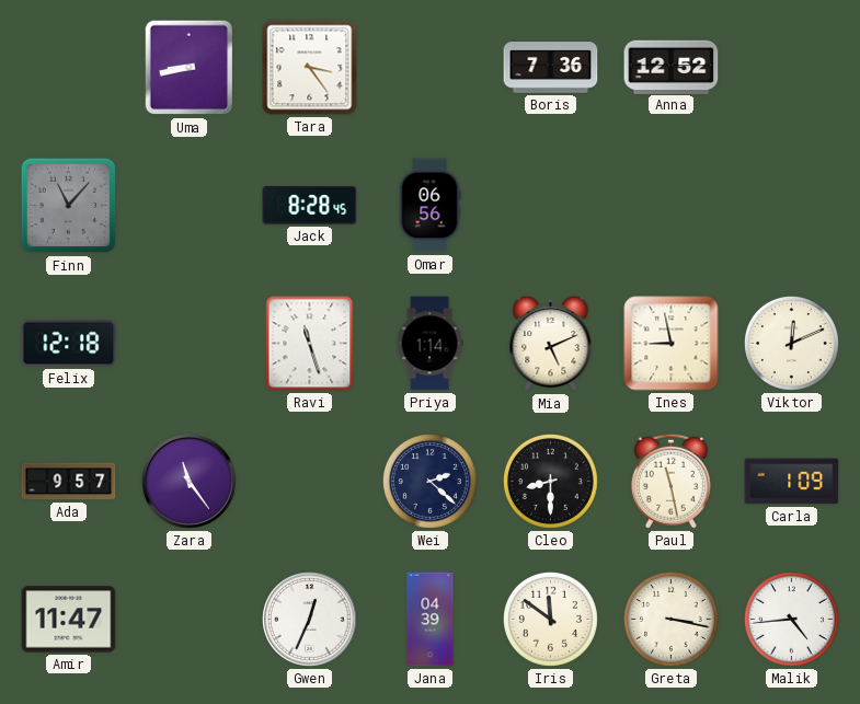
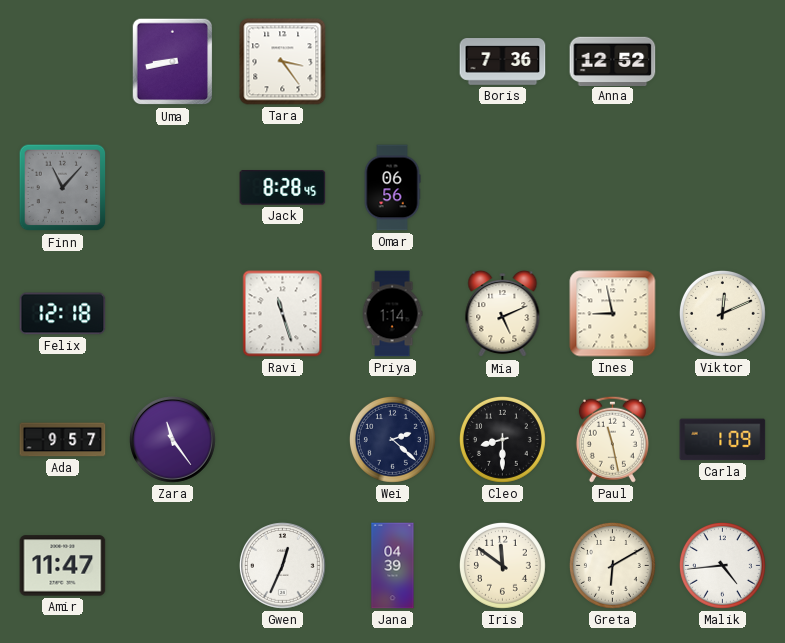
Greta: 3:17 -> 6:10
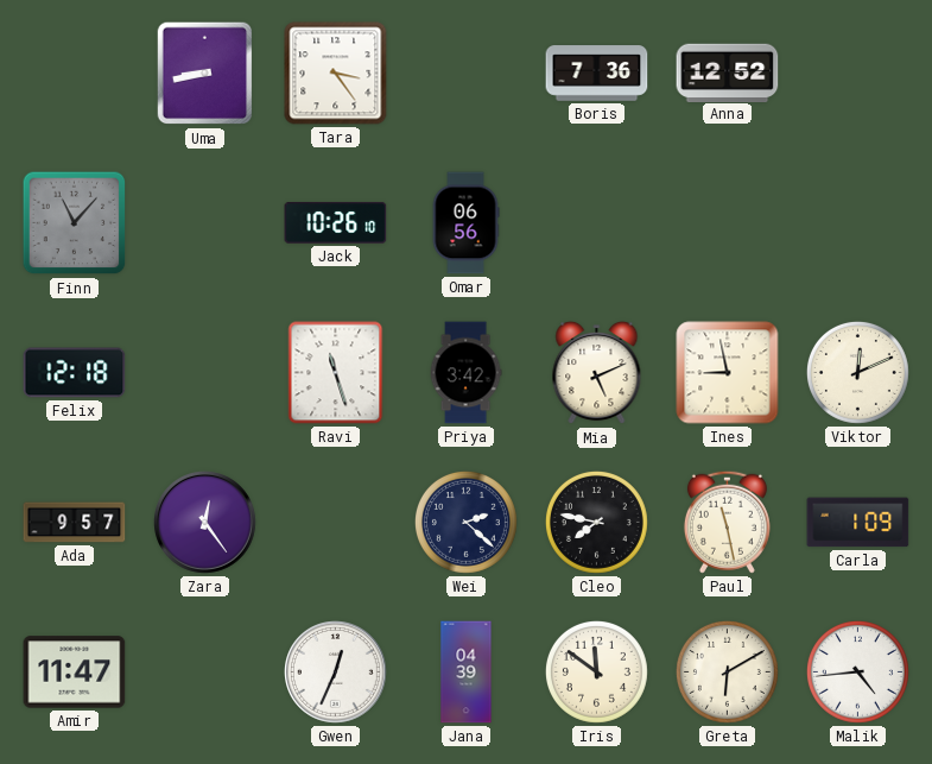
Jack: 8:28 -> 10:26
Priya: 1:14 -> 3:42
Zara: 11:24 -> 12:24
Cleo: 8:30 -> 7:47
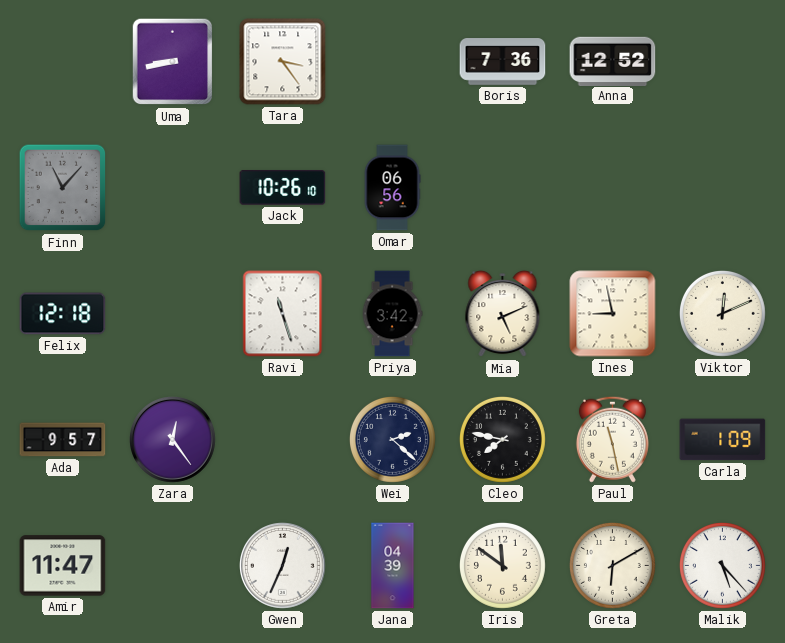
Malik: 4:44 -> 5:23
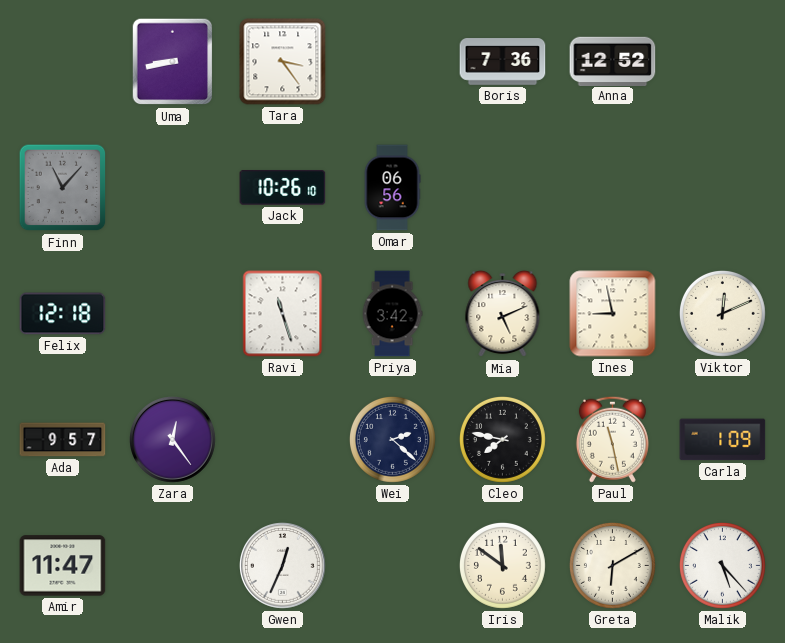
Jana: 04:39 -> none
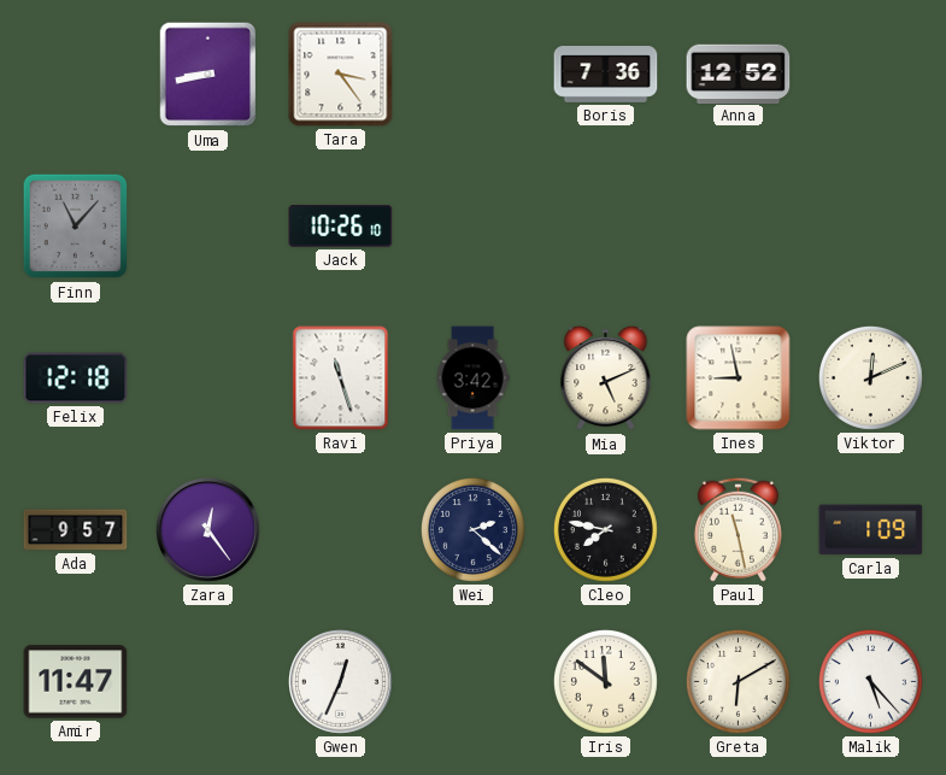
Omar: 06:56 -> none
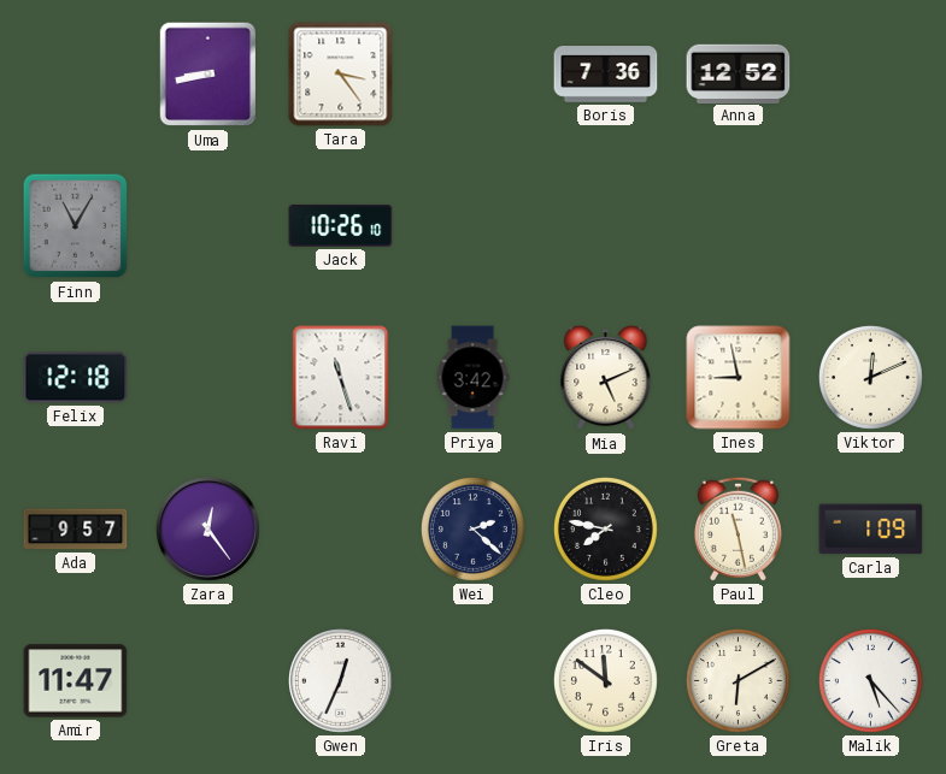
Finn: 11:07 -> 11:05
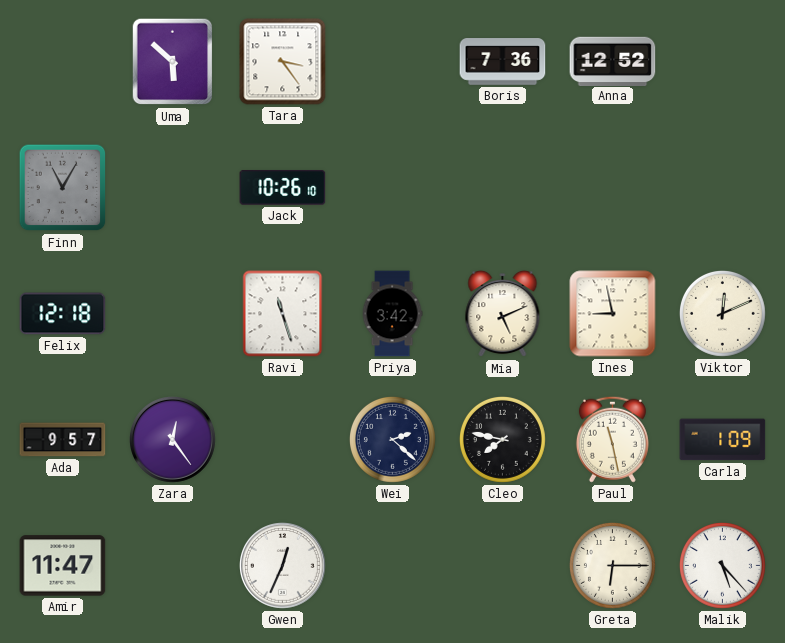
Uma: 8:43 -> 5:52
Iris: 11:51 -> none
Greta: 6:10 -> 6:15
